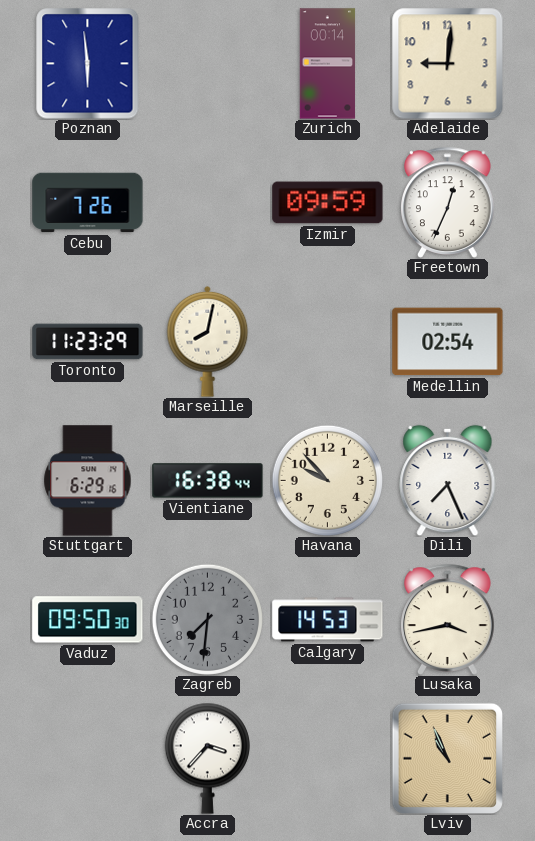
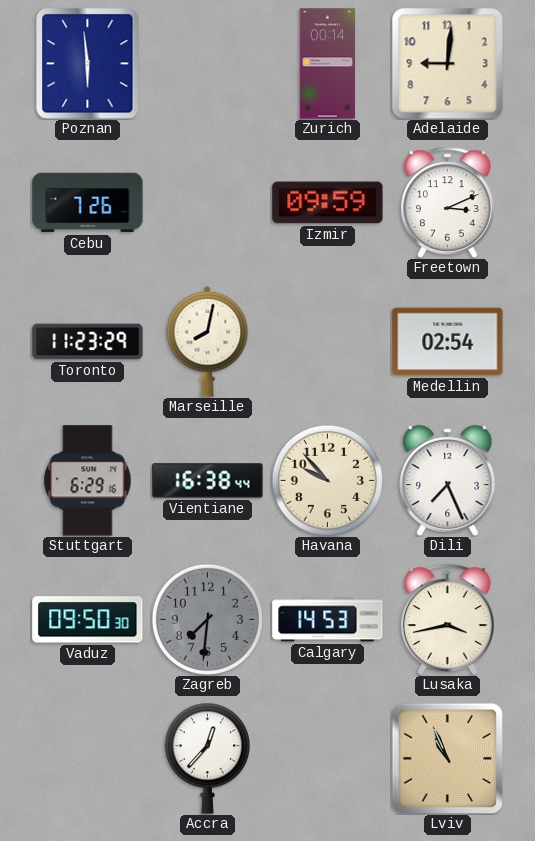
Freetown: 12:34 -> 3:11
Accra: 3:37 -> 12:37
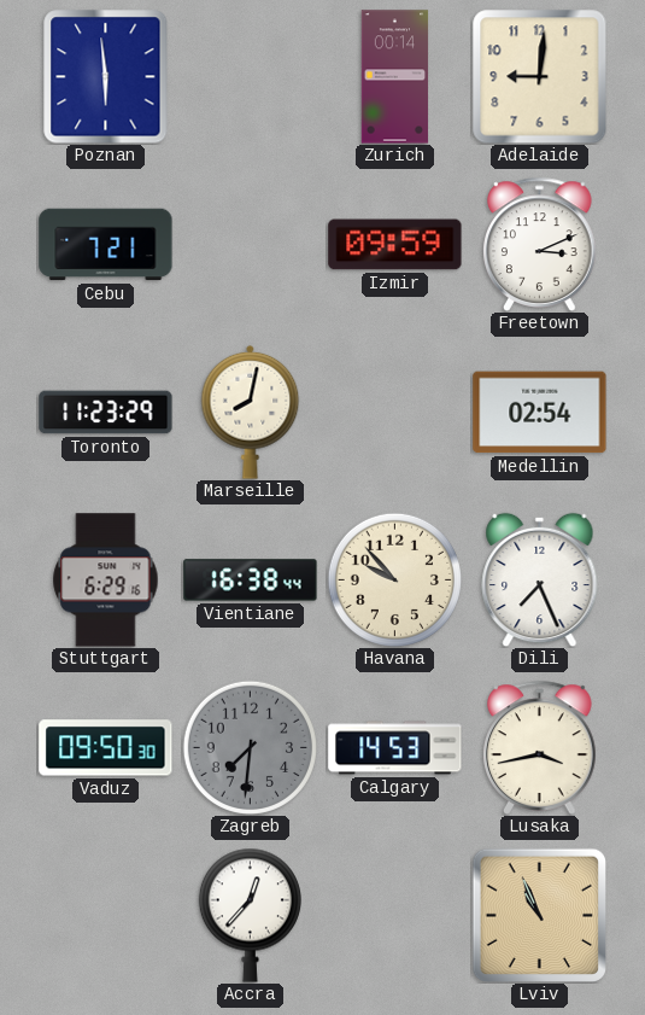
Cebu: 7:26 -> 7:21
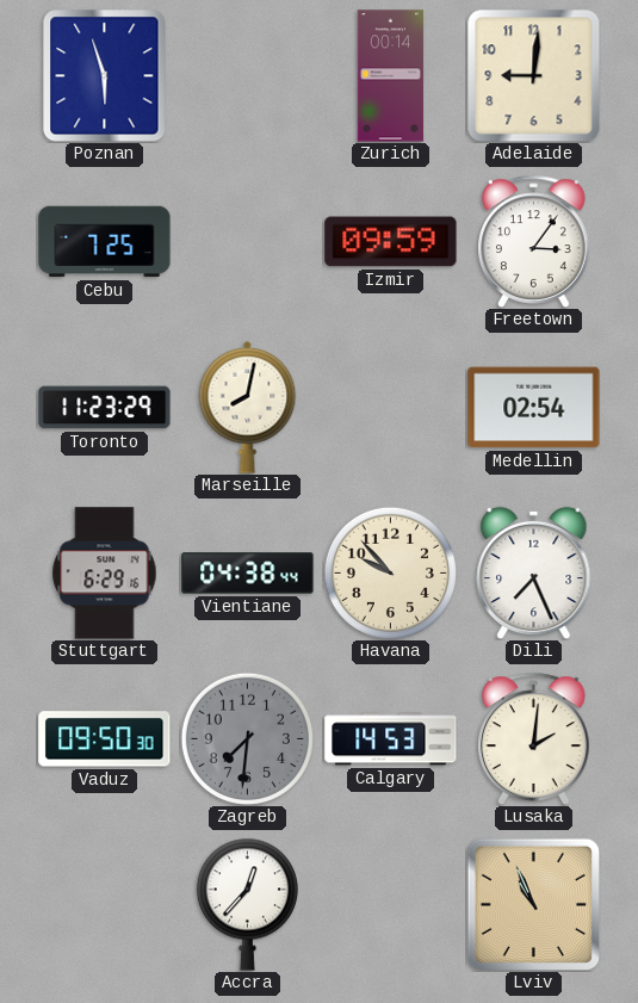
Poznan: 5:59 -> 5:57
Cebu: 7:21 -> 7:25
Freetown: 3:11 -> 3:06
Vientiane: 16:38 -> 04:38
Lusaka: 3:43 -> 2:01
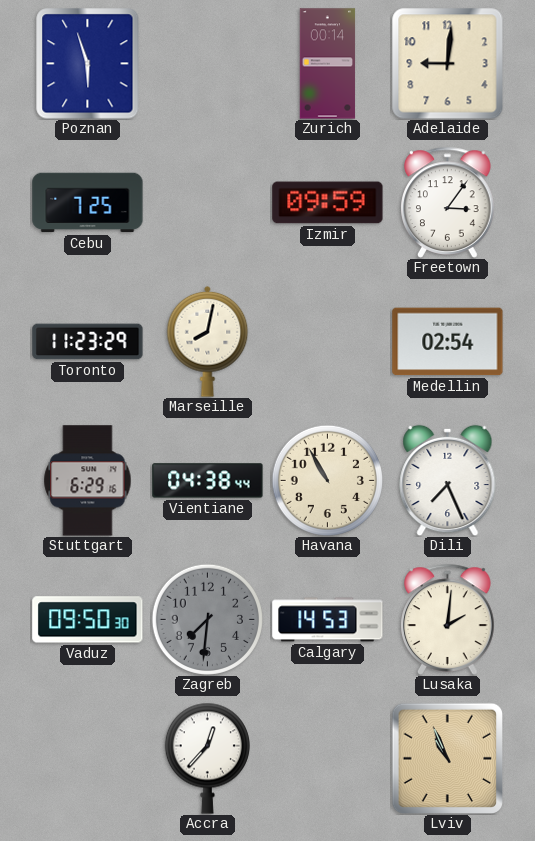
Havana: 9:53 -> 10:55
